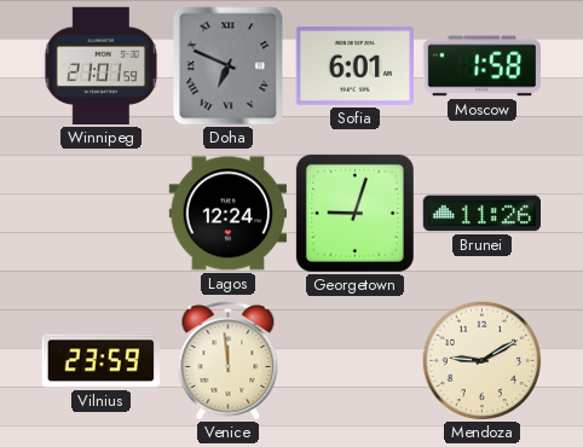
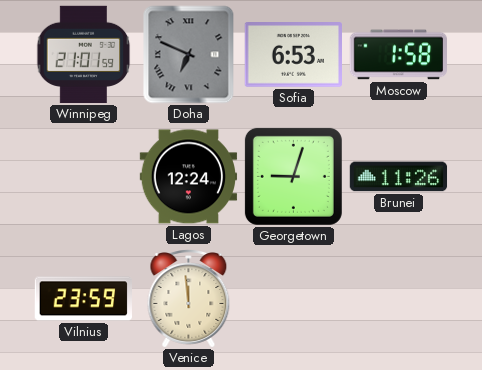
Sofia: 6:01 -> 6:53
Mendoza: 9:10 -> none
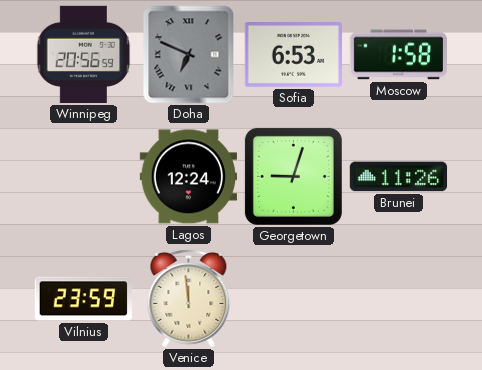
Winnipeg: 21:01 -> 20:56
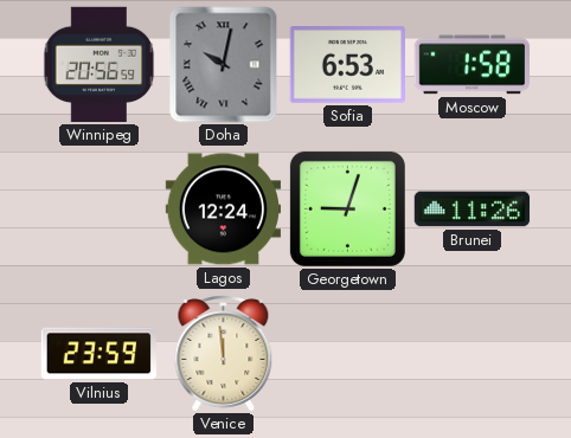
Doha: 6:49 -> 10:02
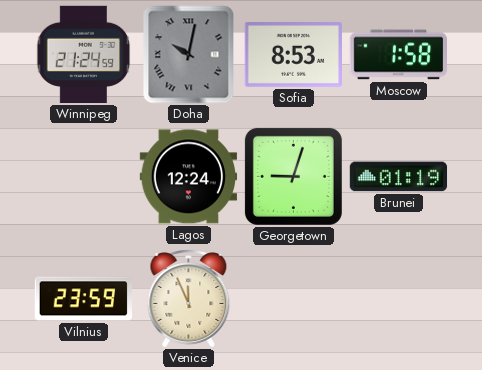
Winnipeg: 20:56 -> 21:24
Sofia: 6:53 -> 8:53
Brunei: 11:26 -> 01:19
Venice: 11:59 -> 11:56
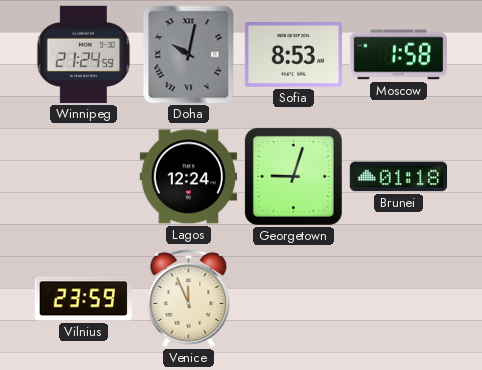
Brunei: 01:19 -> 01:18
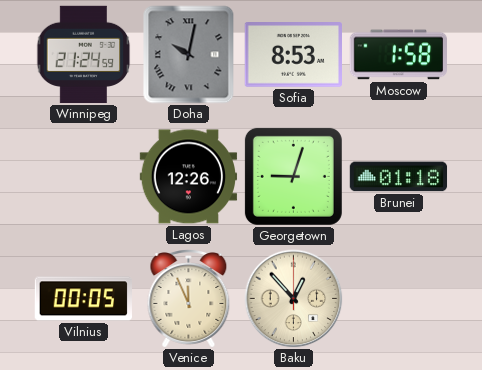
Lagos: 12:24 -> 12:26
Vilnius: 23:59 -> 00:05
Baku: none -> 12:53
